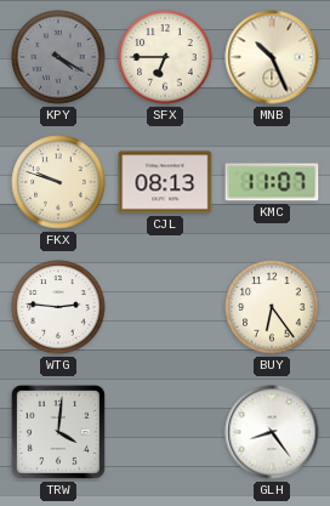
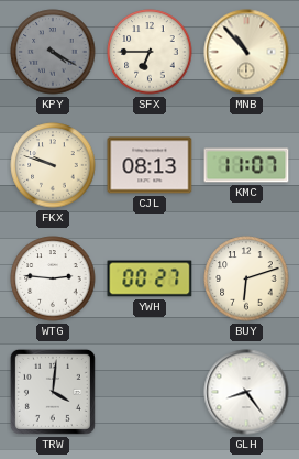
MNB: 10:26 -> 10:53
YWH: none -> 00:27
BUY: 6:24 -> 6:12
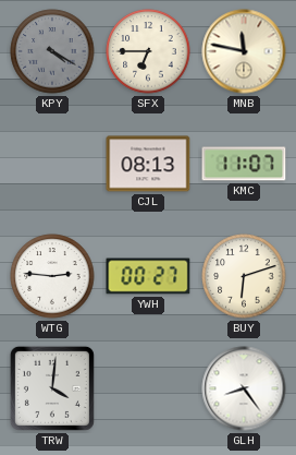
MNB: 10:53 -> 11:47
FKX: 9:48 -> none
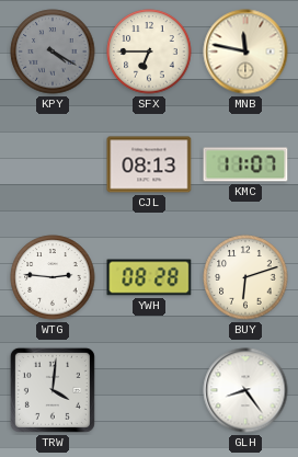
YWH: 00:27 -> 08:28
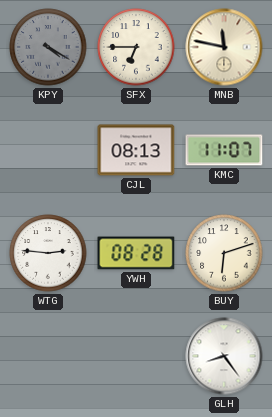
TRW: 4:01 -> none
